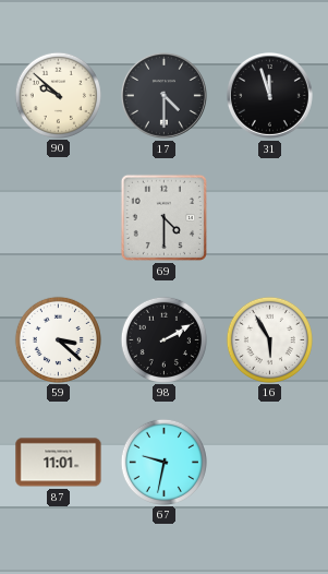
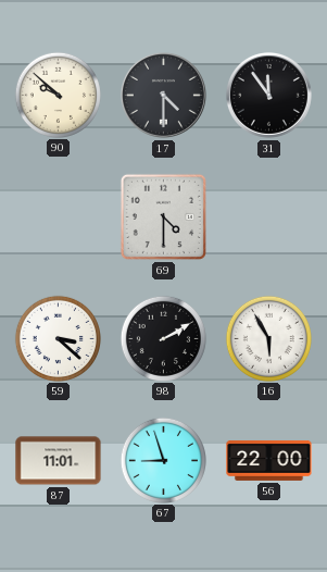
31: 11:57 -> 11:54
67: 9:32 -> 8:57
56: none -> 22:00
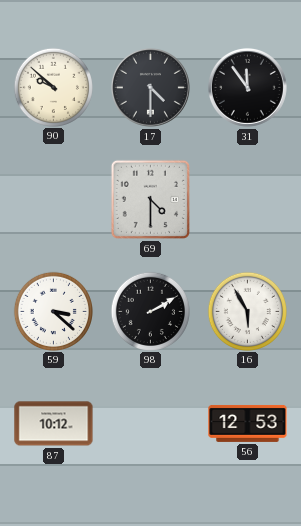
87: 11:01 -> 10:12
67: 8:57 -> none
56: 22:00 -> 12:53
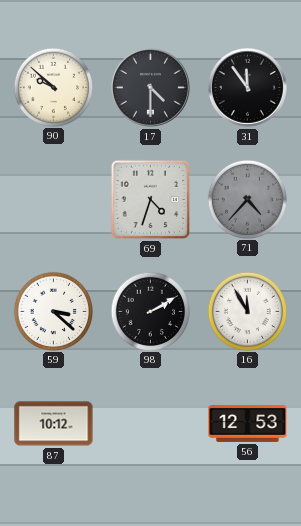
69: 4:30 -> 4:33
71: none -> 4:37
16: 5:55 -> 11:55
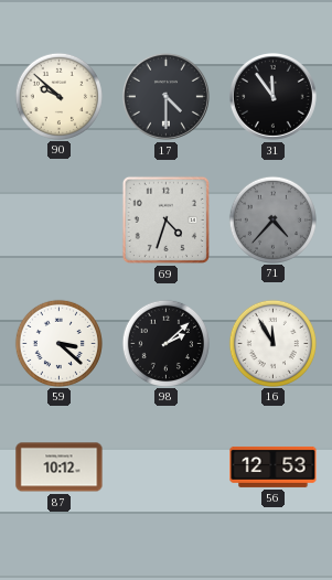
98: 2:10 -> 2:08
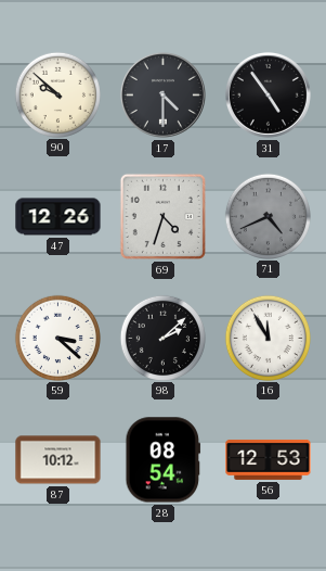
31: 11:54 -> 4:54
47: none -> 12:26
71: 4:37 -> 4:41
28: none -> 08:54
